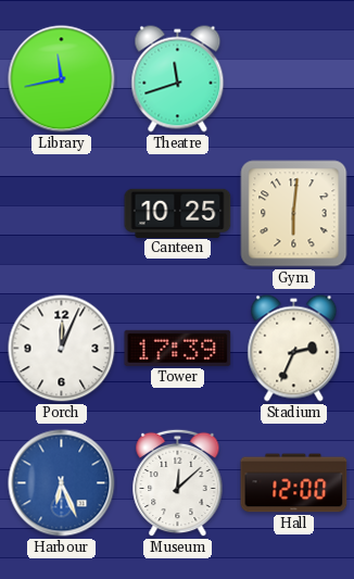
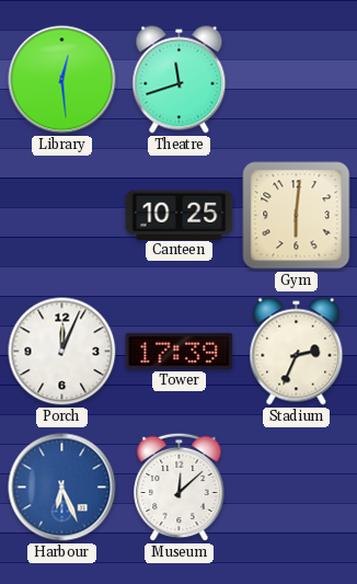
Library: 11:43 -> 12:29
Hall: 12:00 -> none
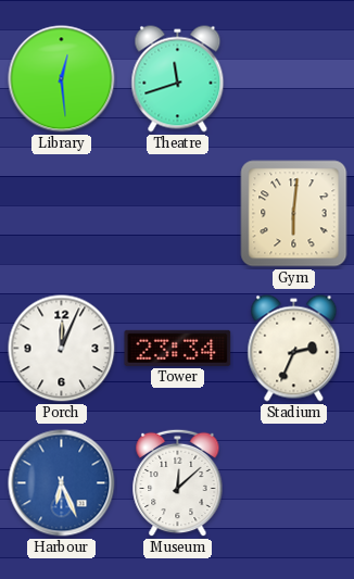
Canteen: 10:25 -> none
Tower: 17:39 -> 23:34
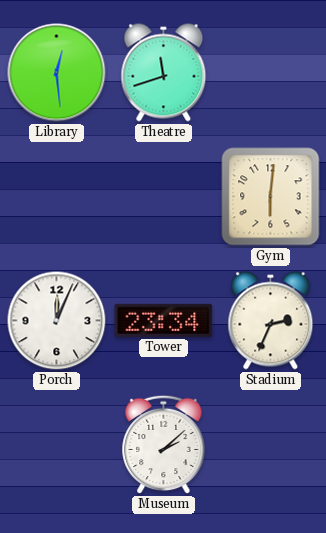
Harbour: 6:26 -> none
Museum: 12:08 -> 2:08
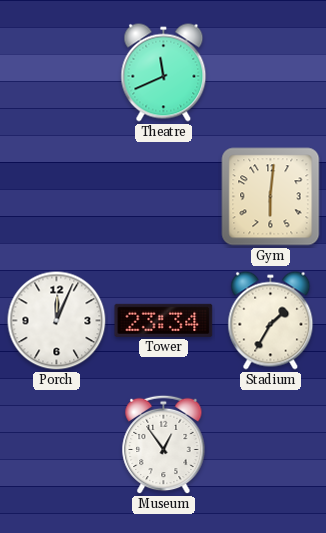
Library: 12:29 -> none
Theatre: 11:42 -> 11:41
Stadium: 2:34 -> 1:35
Museum: 2:08 -> 12:54
